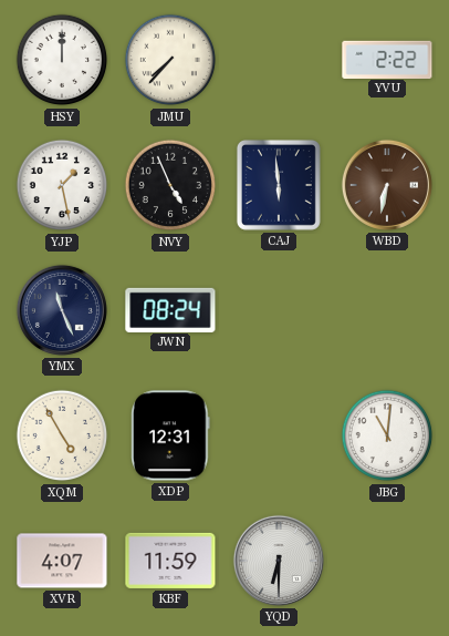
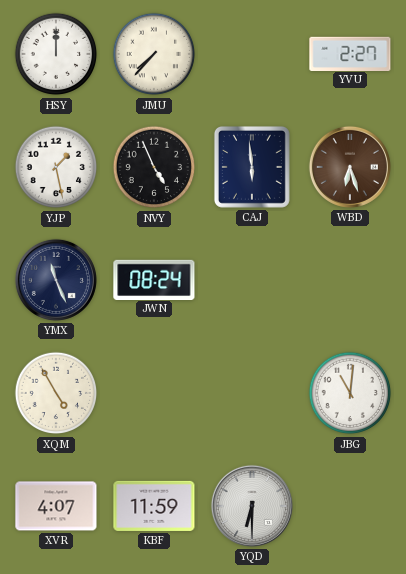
YVU: 2:22 -> 2:27
WBD: 6:32 -> 6:27
XDP: 12:31 -> none
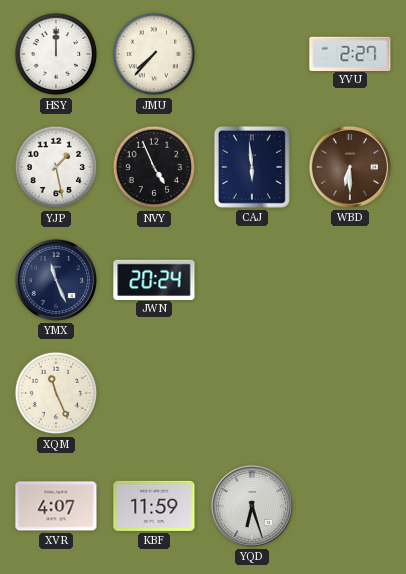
WBD: 6:27 -> 6:30
JWN: 08:24 -> 20:24
XQM: 4:55 -> 11:26
JBG: 11:01 -> none
YQD: 6:30 -> 6:27
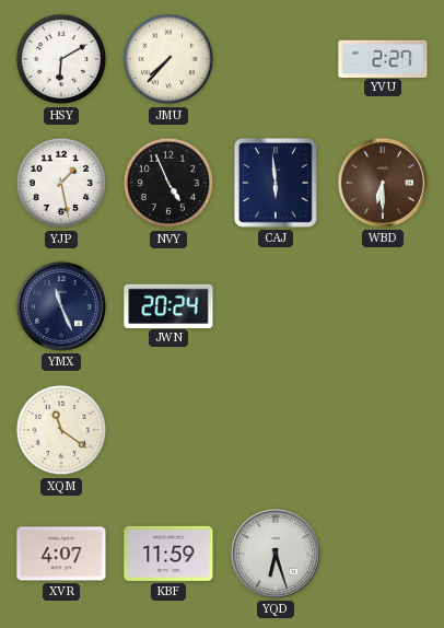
HSY: 12:00 -> 6:10
XQM: 11:26 -> 11:21
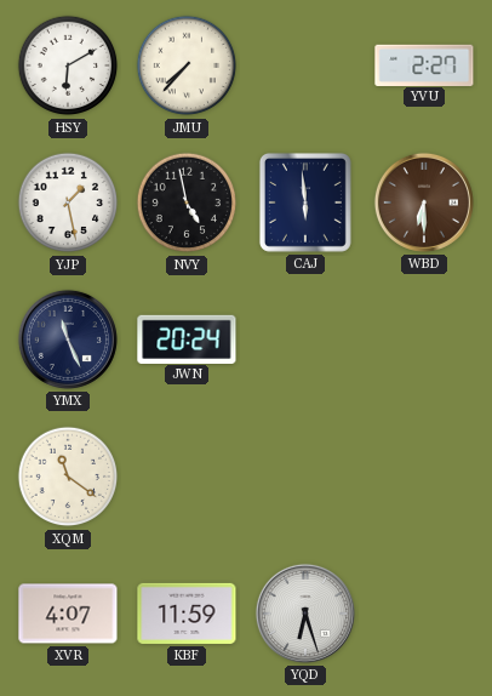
NVY: 4:56 -> 4:58
